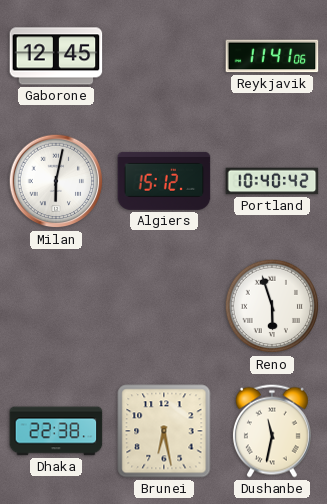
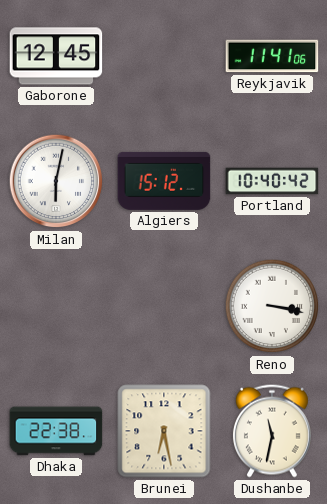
Reno: 5:57 -> 3:17
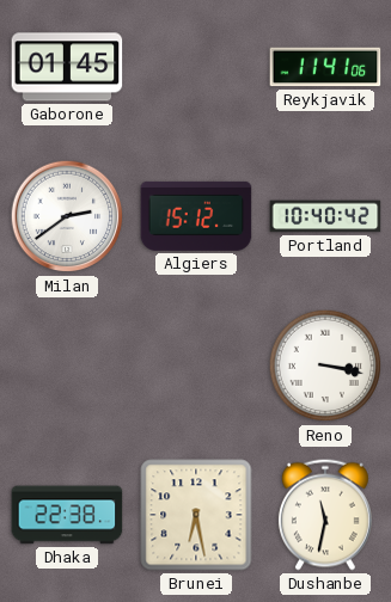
Gaborone: 12:45 -> 01:45
Milan: 6:02 -> 2:39
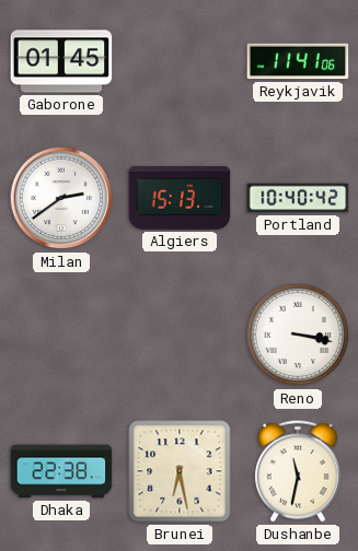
Algiers: 15:12 -> 15:13
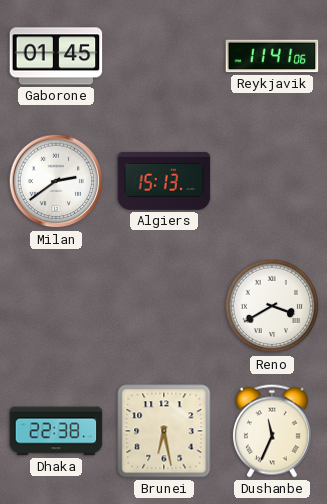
Portland: 10:40 -> none
Reno: 3:17 -> 3:40
Dushanbe: 11:32 -> 11:34
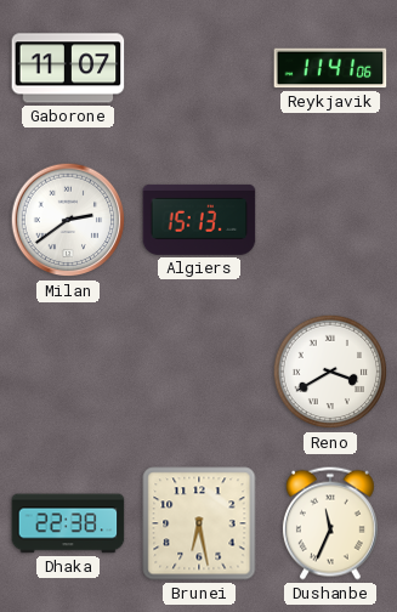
Gaborone: 01:45 -> 11:07
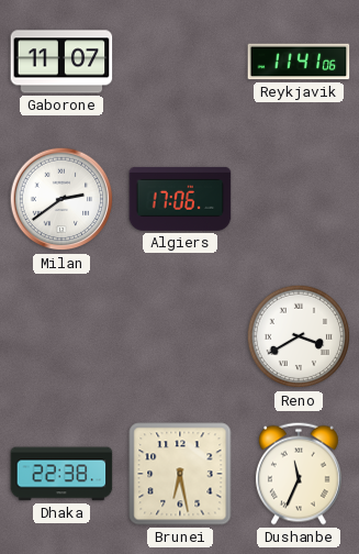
Algiers: 15:13 -> 17:06
